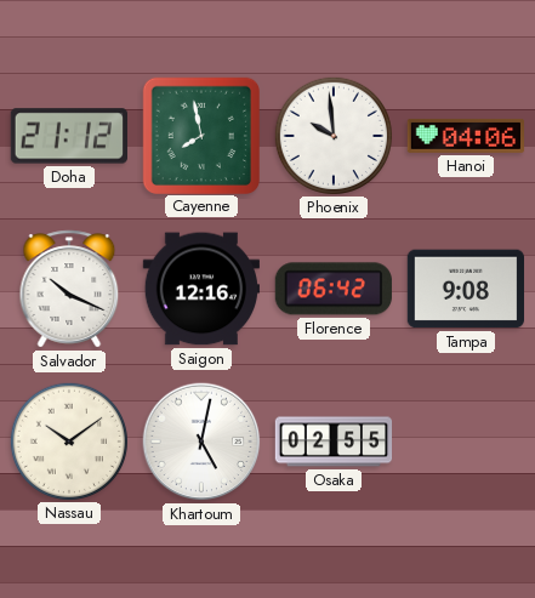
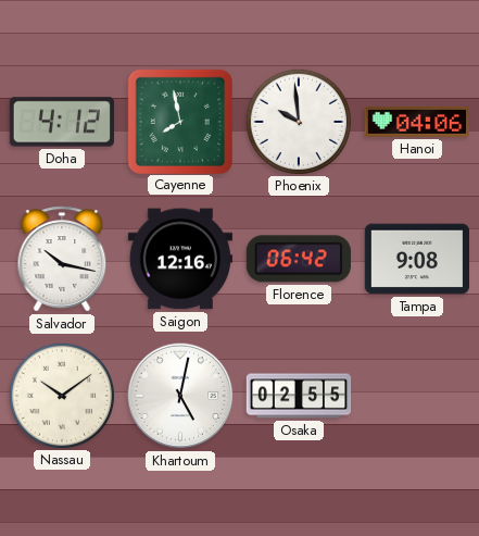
Doha: 21:12 -> 4:12
Salvador: 10:19 -> 10:17
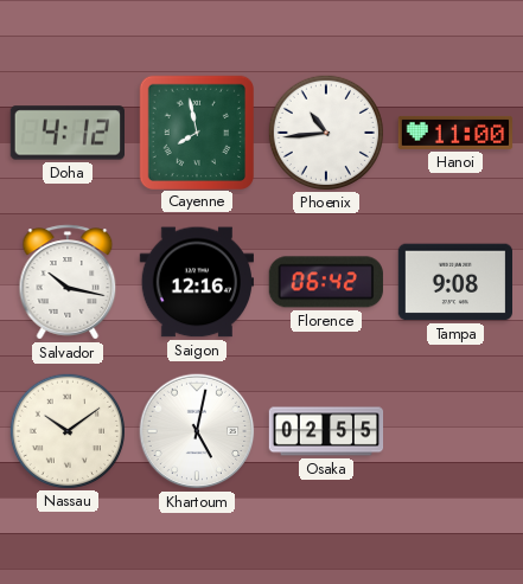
Phoenix: 9:59 -> 10:44
Hanoi: 04:06 -> 11:00
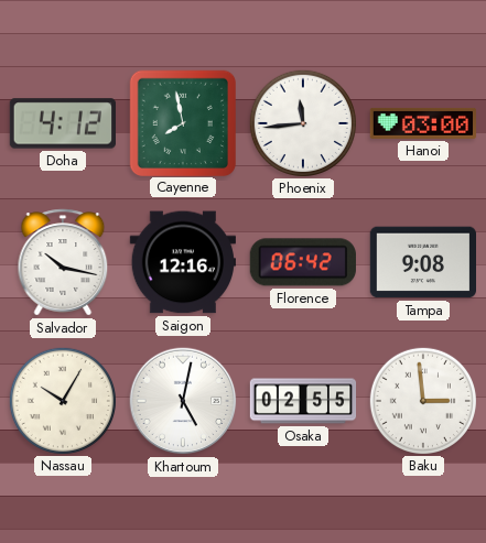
Phoenix: 10:44 -> 11:44
Hanoi: 11:00 -> 03:00
Nassau: 10:09 -> 10:05
Baku: none -> 2:59
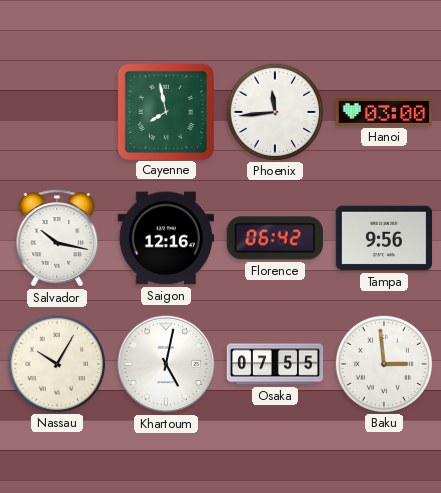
Doha: 4:12 -> none
Tampa: 9:08 -> 9:56
Osaka: 02:55 -> 07:55
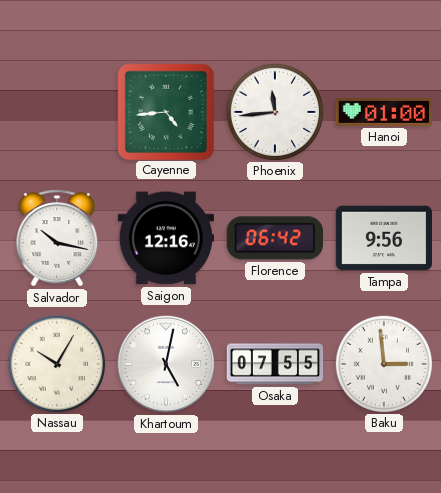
Cayenne: 7:58 -> 4:44
Hanoi: 03:00 -> 01:00
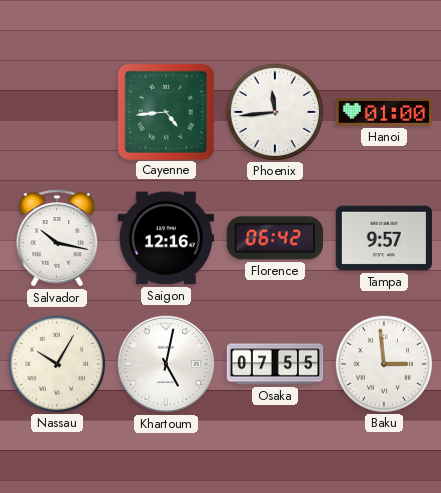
Tampa: 9:56 -> 9:57
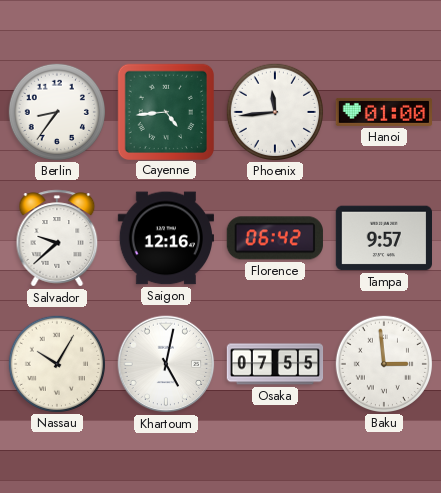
Berlin: none -> 8:36
Salvador: 10:17 -> 9:38
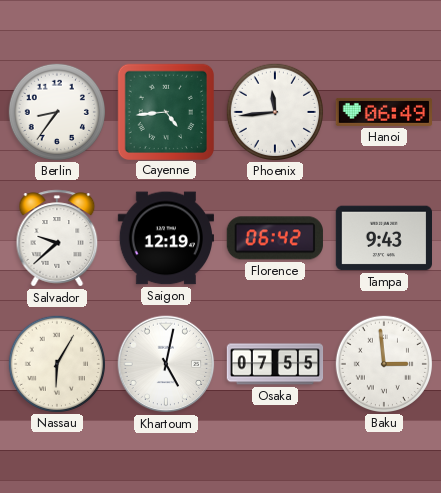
Hanoi: 01:00 -> 06:49
Saigon: 12:16 -> 12:19
Tampa: 9:57 -> 9:43
Nassau: 10:05 -> 6:05
